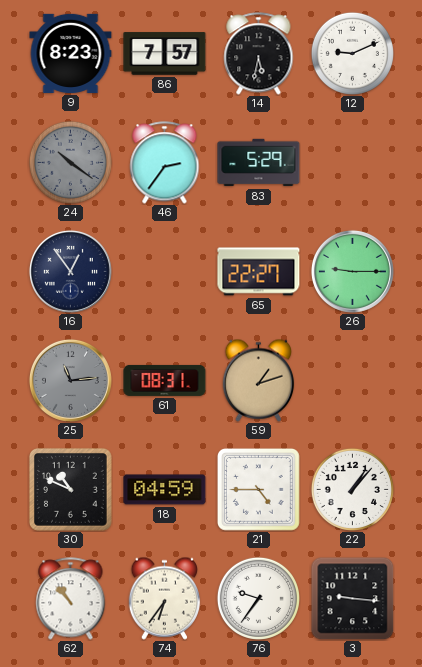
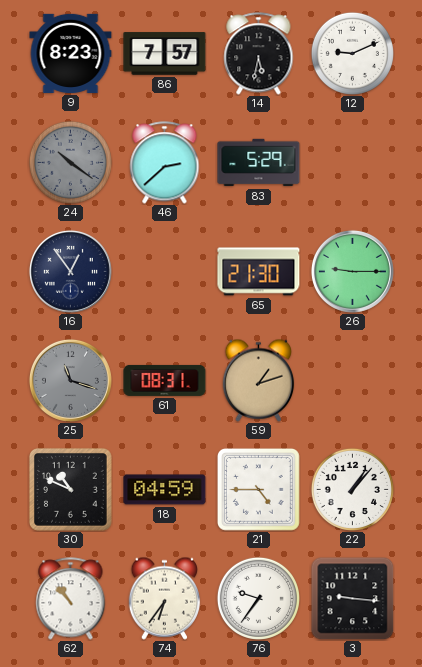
46: 2:36 -> 2:38
65: 22:27 -> 21:30
25: 11:14 -> 11:18
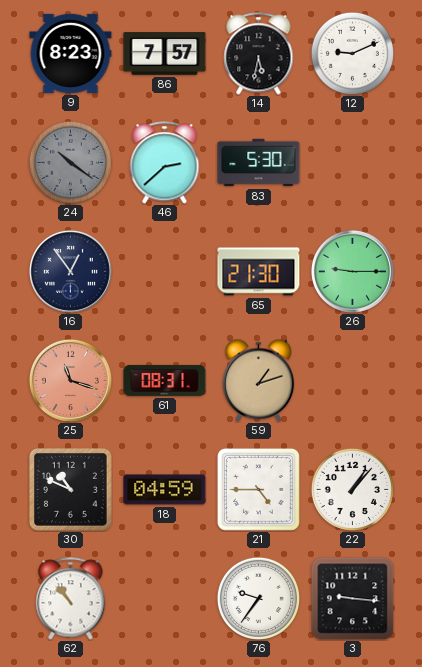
83: 5:29 -> 5:30
25 dial: grey -> salmon
74: 6:36 -> none
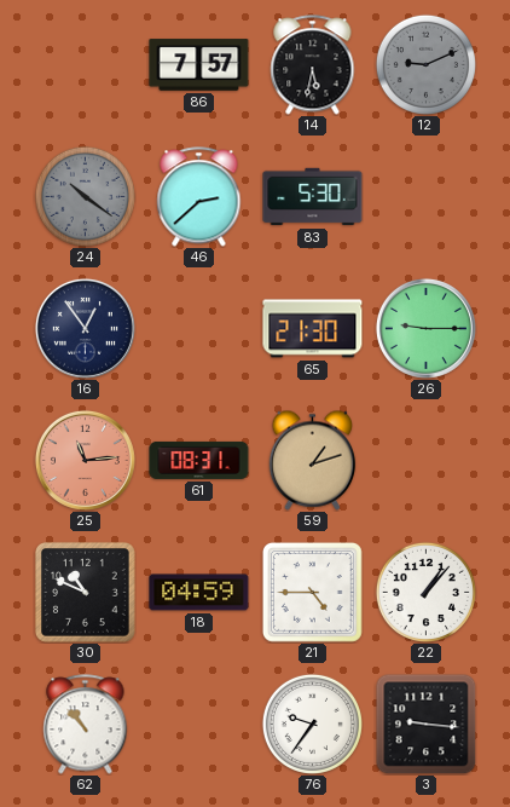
9: 8:23 -> none
12 dial: white -> grey
25: 11:18 -> 11:14
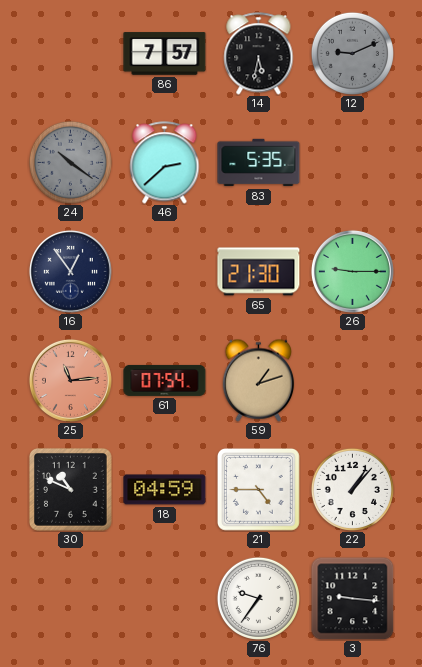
83: 5:30 -> 5:35
61: 08:31 -> 07:54
62: 10:53 -> none
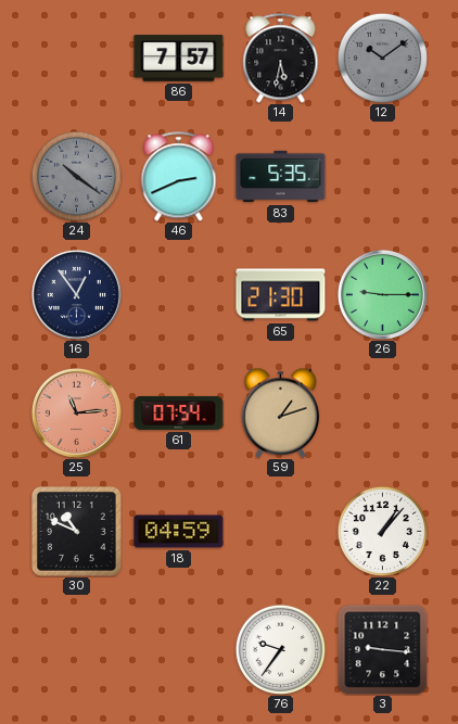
12: 9:11 -> 10:09
46: 2:38 -> 2:41
21: 4:45 -> none
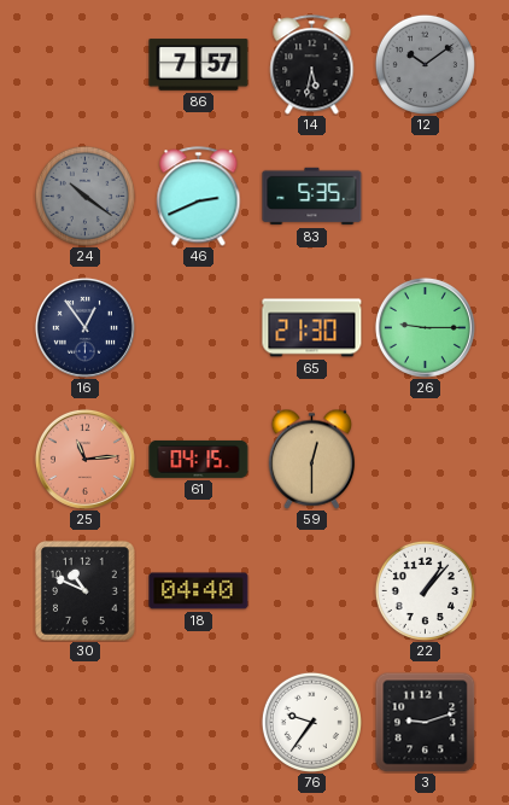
61: 07:54 -> 04:15
59: 1:12 -> 12:30
18: 04:59 -> 04:40
3: 9:16 -> 9:12
